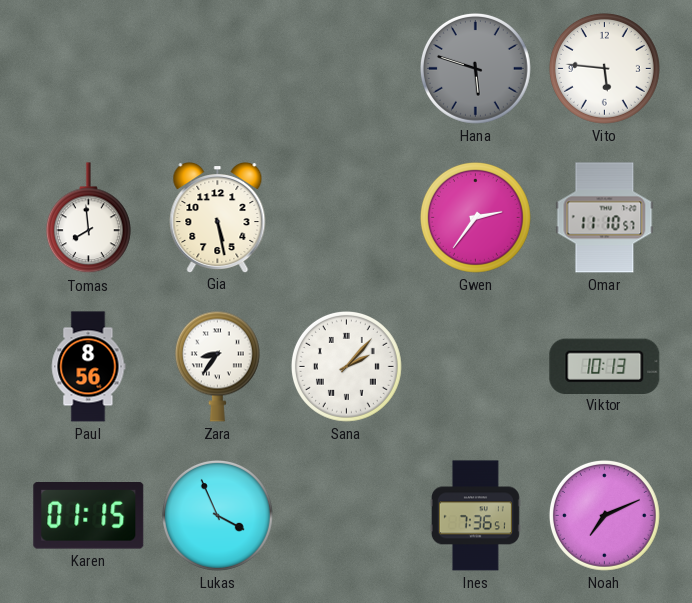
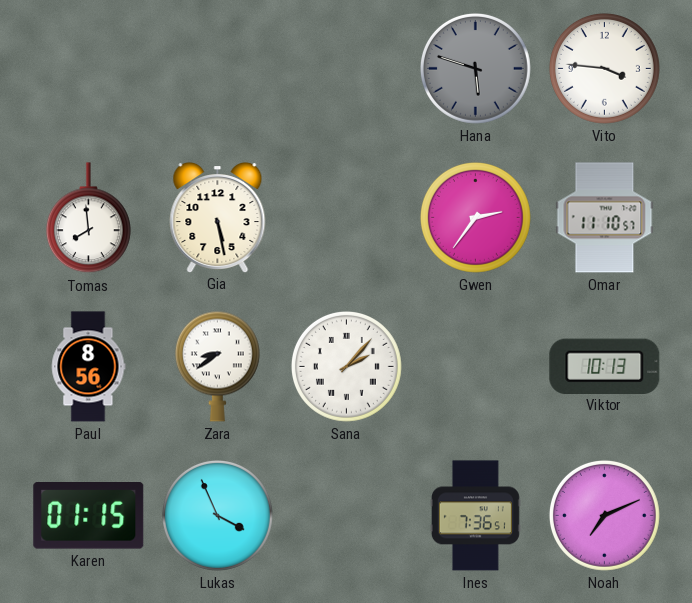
Vito: 5:46 -> 3:46
Zara: 8:36 -> 8:39
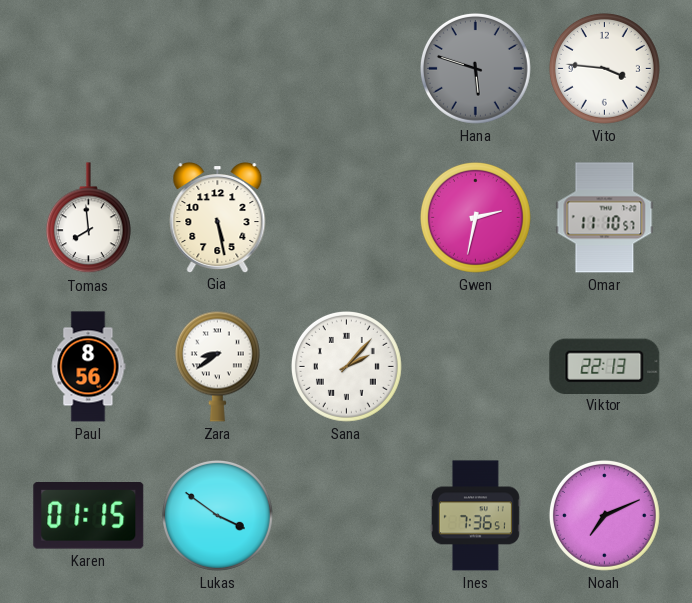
Gwen: 2:36 -> 2:32
Viktor: 10:13 -> 22:13
Lukas: 3:56 -> 3:51
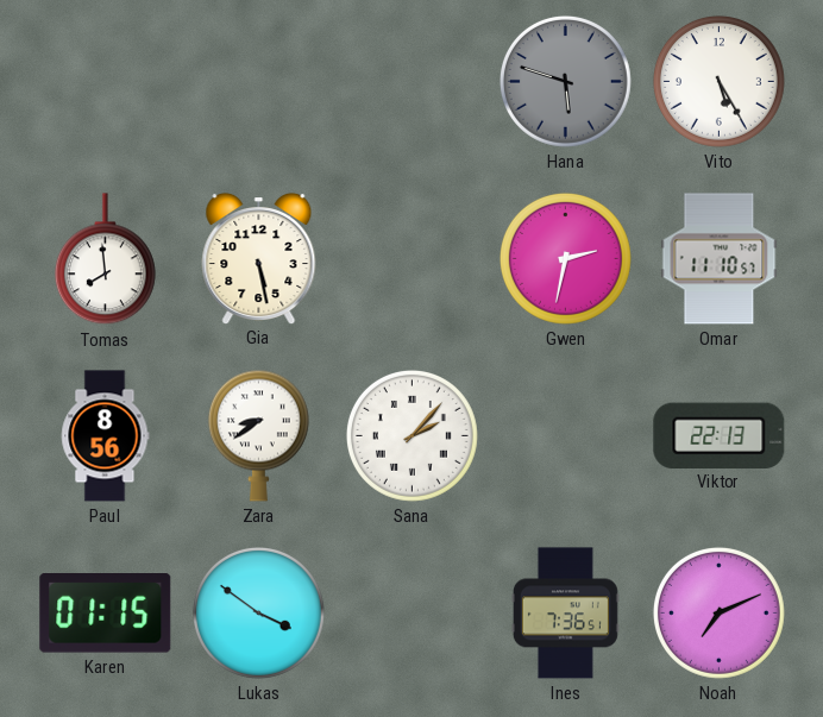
Vito: 3:46 -> 5:25
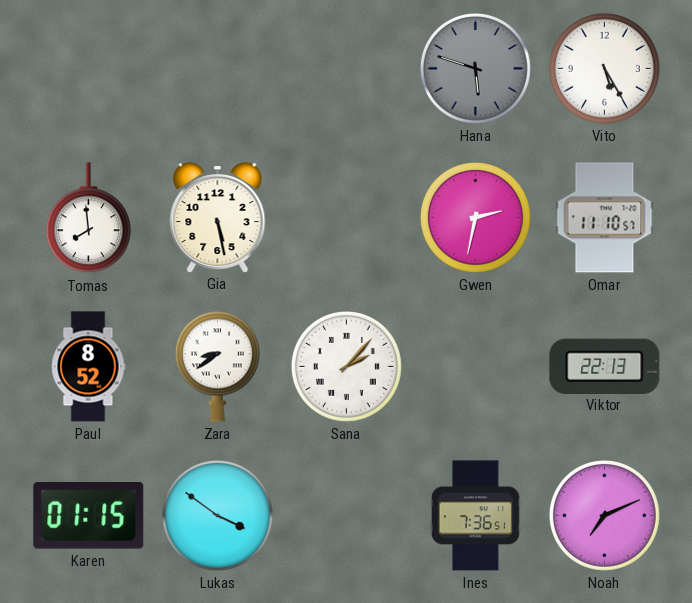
Paul: 8:56 -> 8:52
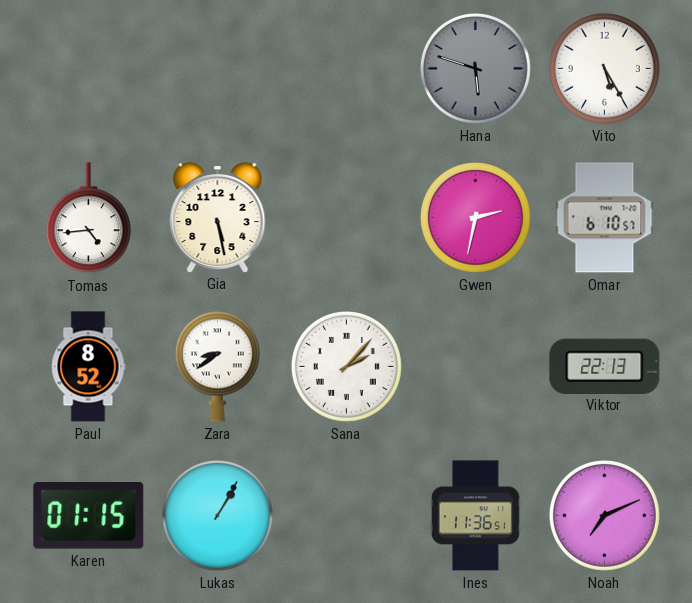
Tomas: 7:59 -> 4:44
Omar: 11:10 -> 6:10
Lukas: 3:51 -> 1:05
Ines: 7:36 -> 11:36
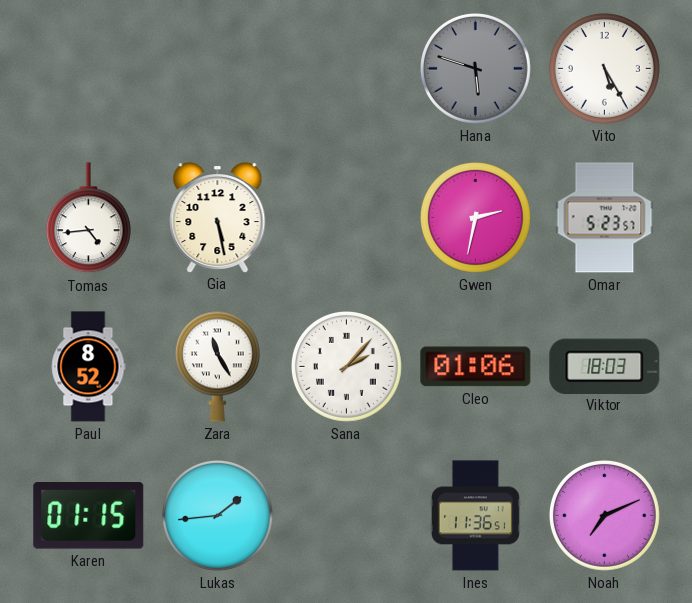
Omar: 6:10 -> 5:23
Zara: 8:39 -> 11:25
Cleo: none -> 01:06
Viktor: 22:13 -> 18:03
Lukas: 1:05 -> 1:44
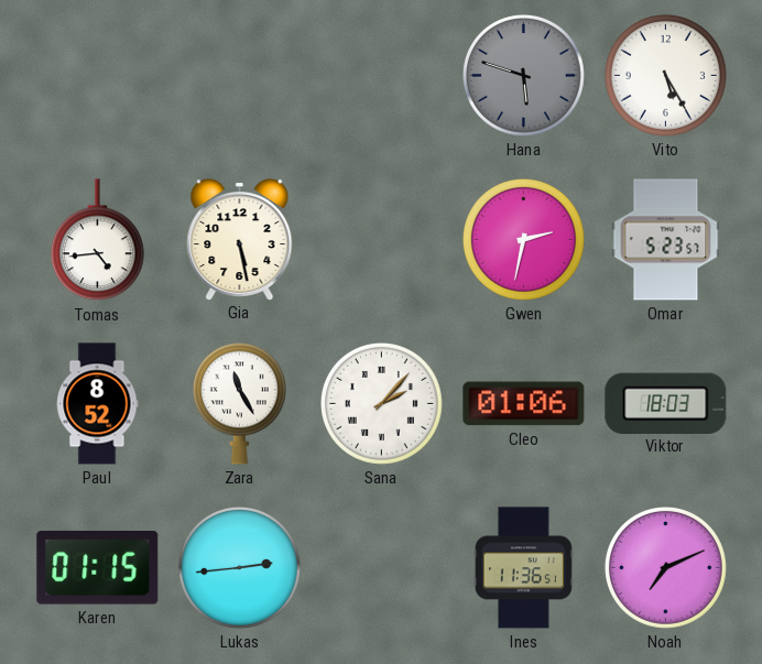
Lukas: 1:44 -> 2:44
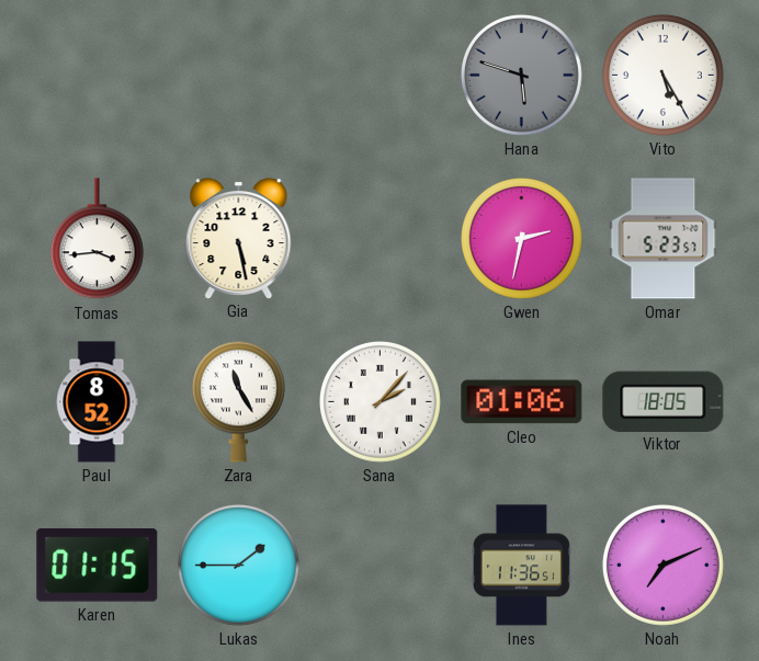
Tomas: 4:44 -> 3:44
Viktor: 18:03 -> 18:05
Lukas: 2:44 -> 1:45
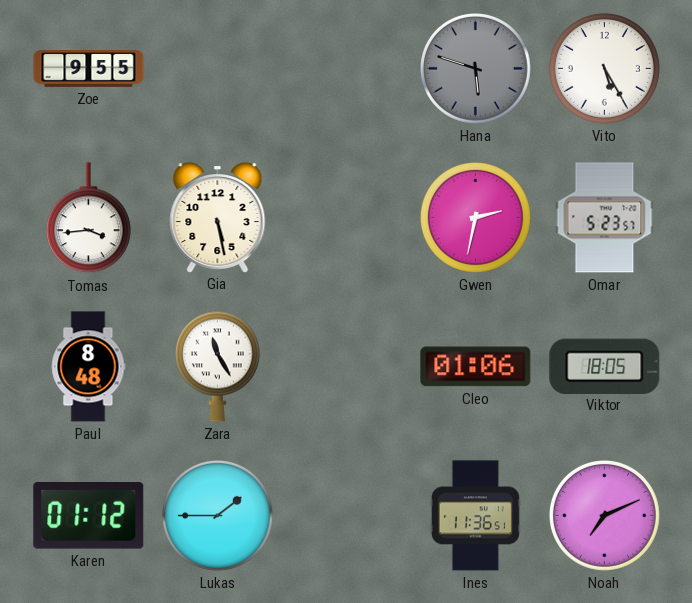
Zoe: none -> 9:55
Paul: 8:52 -> 8:48
Sana: 2:07 -> none
Karen: 01:15 -> 01:12
